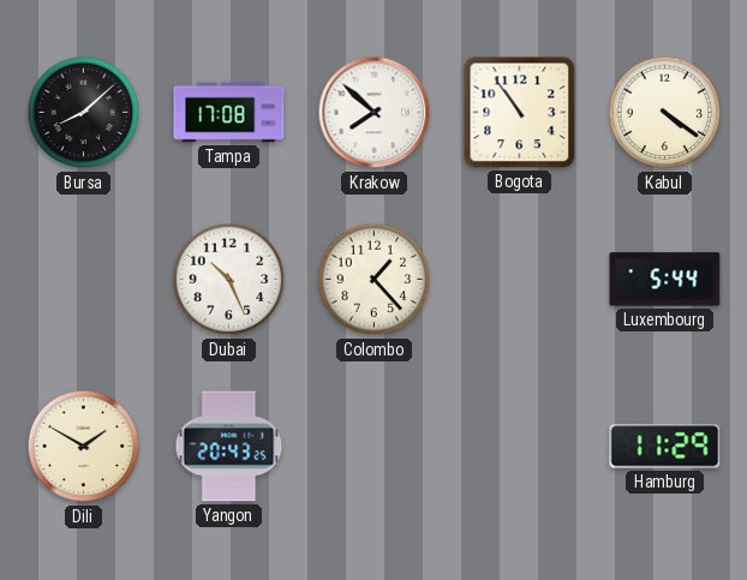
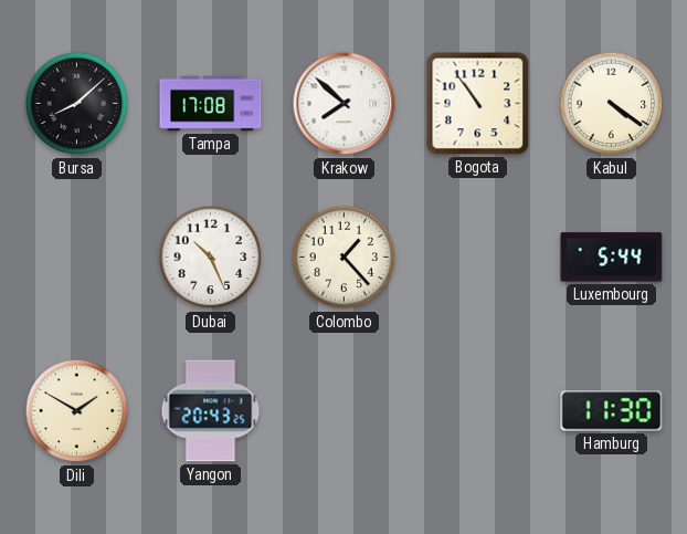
Hamburg: 11:29 -> 11:30
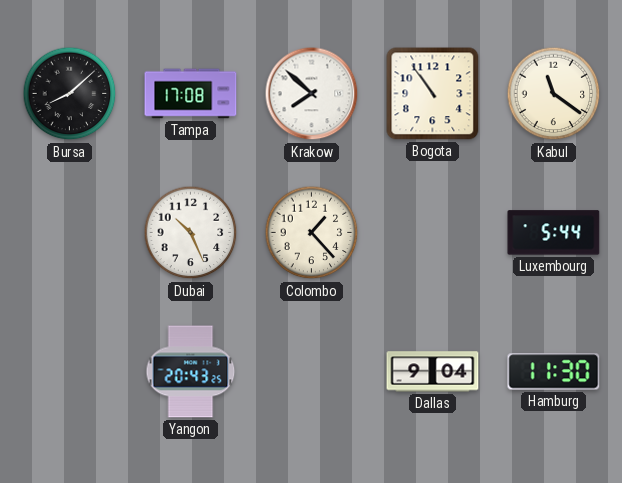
Kabul: 4:21 -> 11:21
Dili: 1:50 -> none
Dallas: none -> 9:04
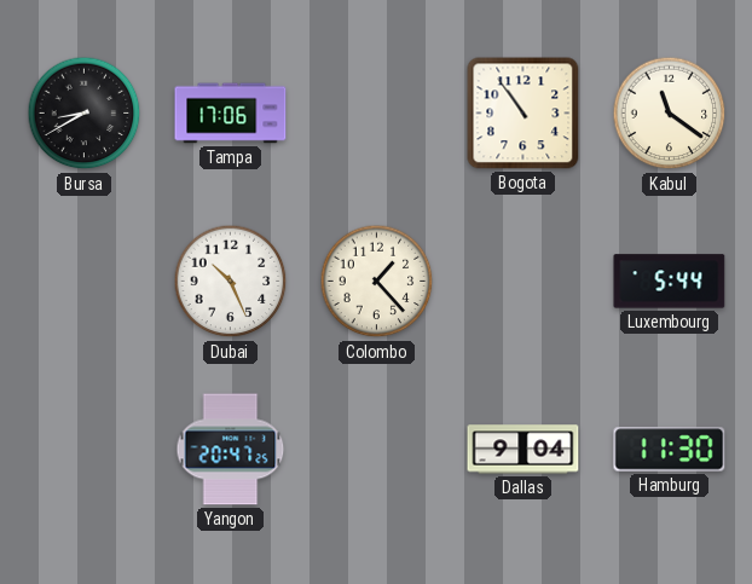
Bursa: 8:08 -> 8:40
Tampa: 17:08 -> 17:06
Krakow: 7:52 -> none
Yangon: 20:43 -> 20:47
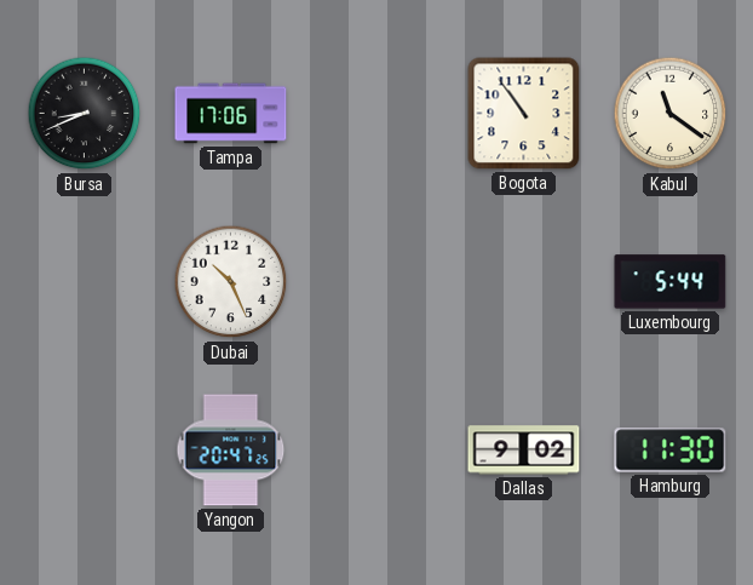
Bursa: 8:40 -> 8:41
Colombo: 1:23 -> none
Dallas: 9:04 -> 9:02
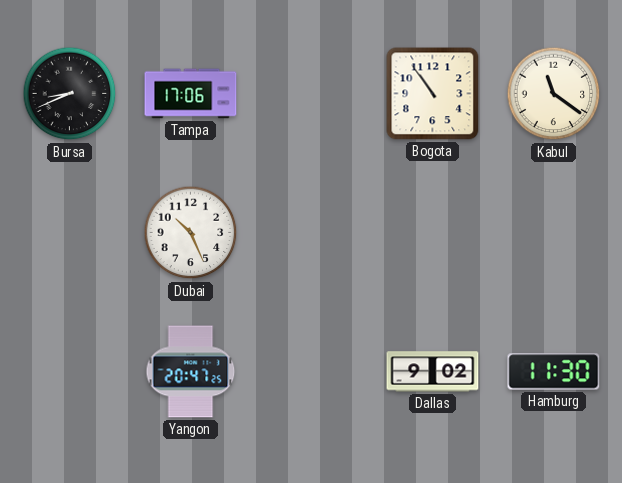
Luxembourg: 5:44 -> none
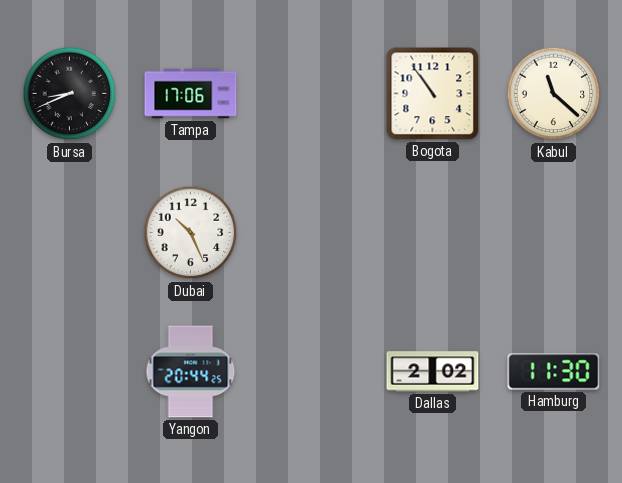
Kabul: 11:21 -> 11:22
Yangon: 20:47 -> 20:44
Dallas: 9:02 -> 2:02
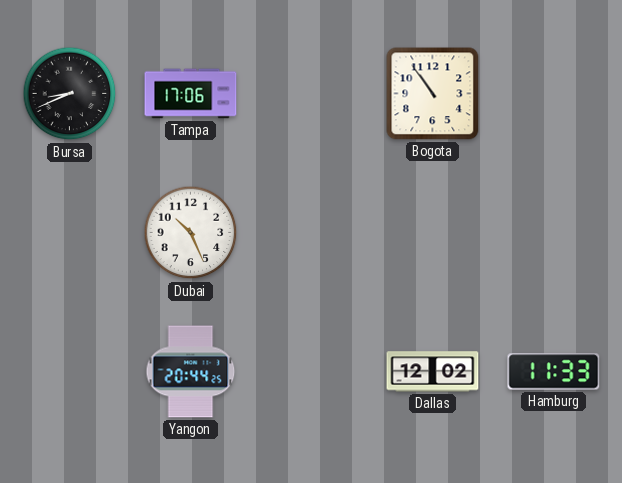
Kabul: 11:22 -> none
Dallas: 2:02 -> 12:02
Hamburg: 11:30 -> 11:33
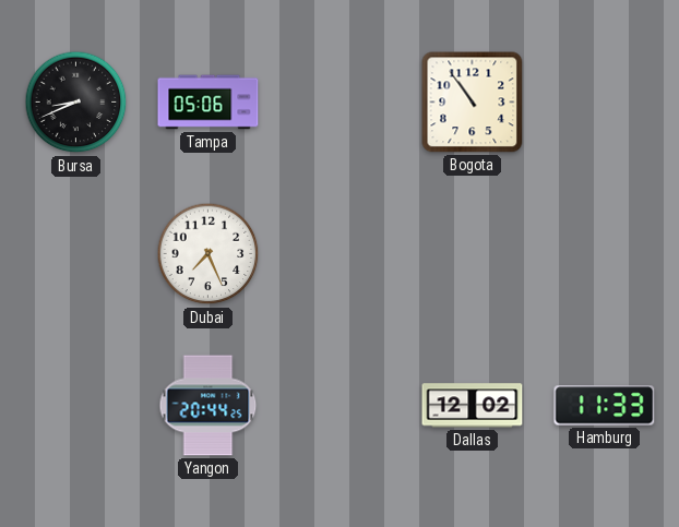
Tampa: 17:06 -> 05:06
Dubai: 10:26 -> 7:26
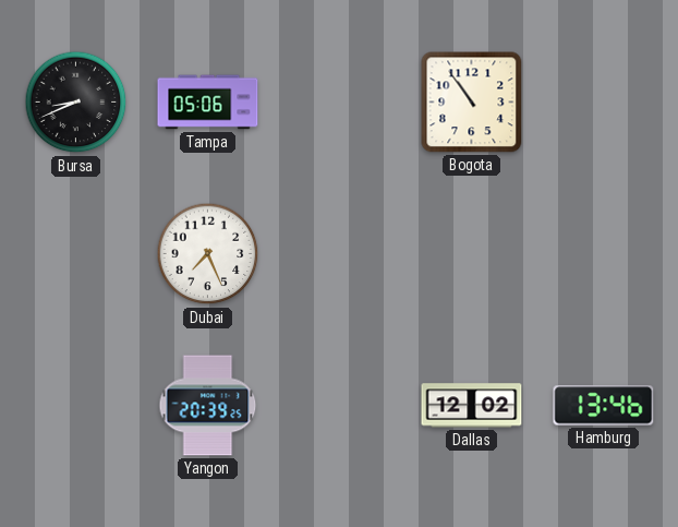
Yangon: 20:44 -> 20:39
Hamburg: 11:33 -> 13:46
